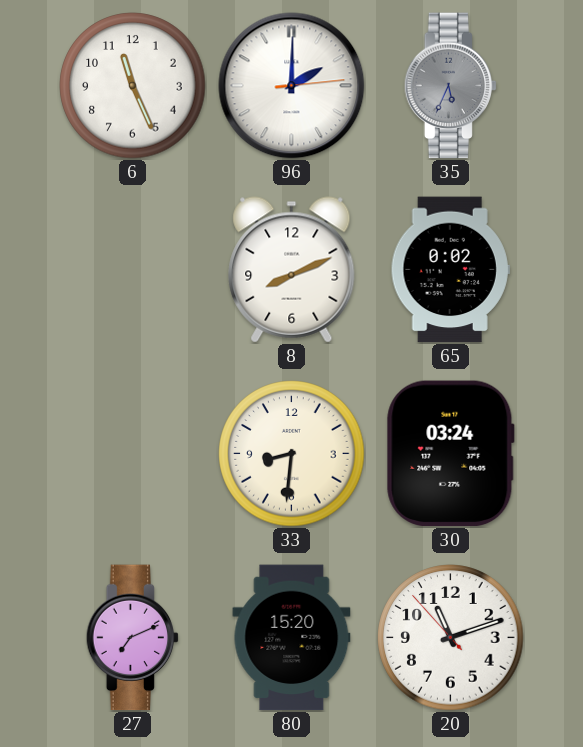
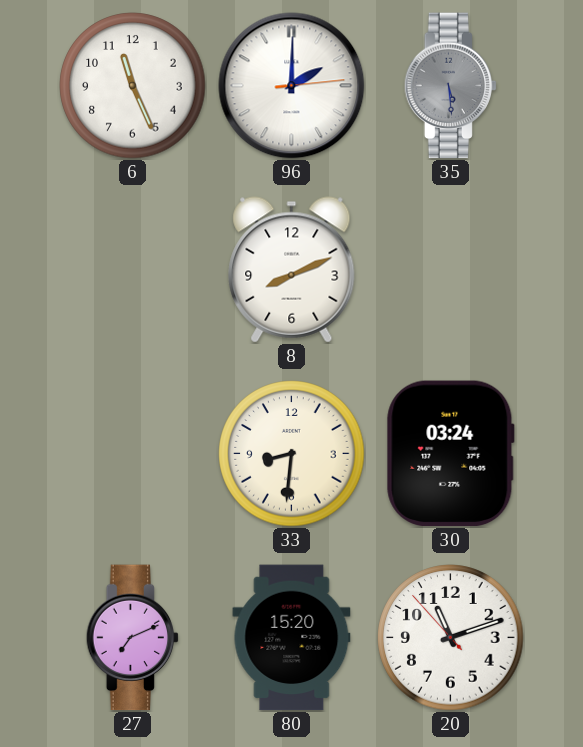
35: 5:34 -> 5:29
65: 0:02 -> none
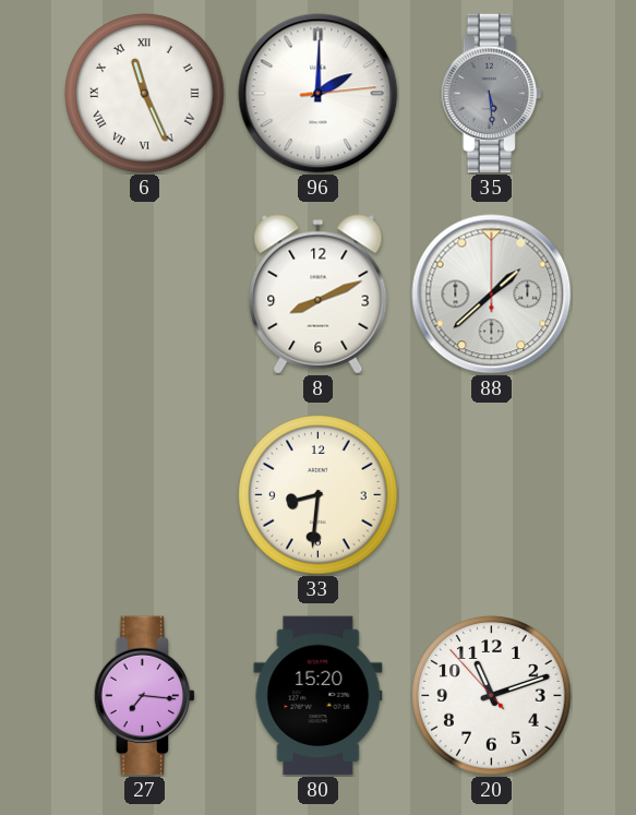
6 numerals: Arabic -> Roman
88: none -> 1:38
30: 03:24 -> none
27: 7:11 -> 7:16
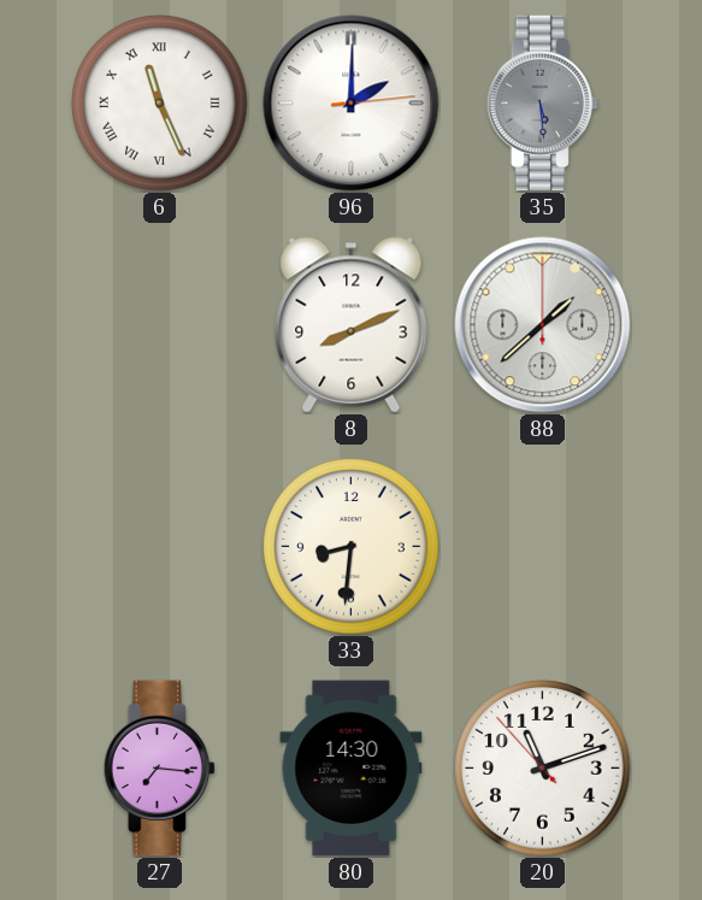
80: 15:20 -> 14:30
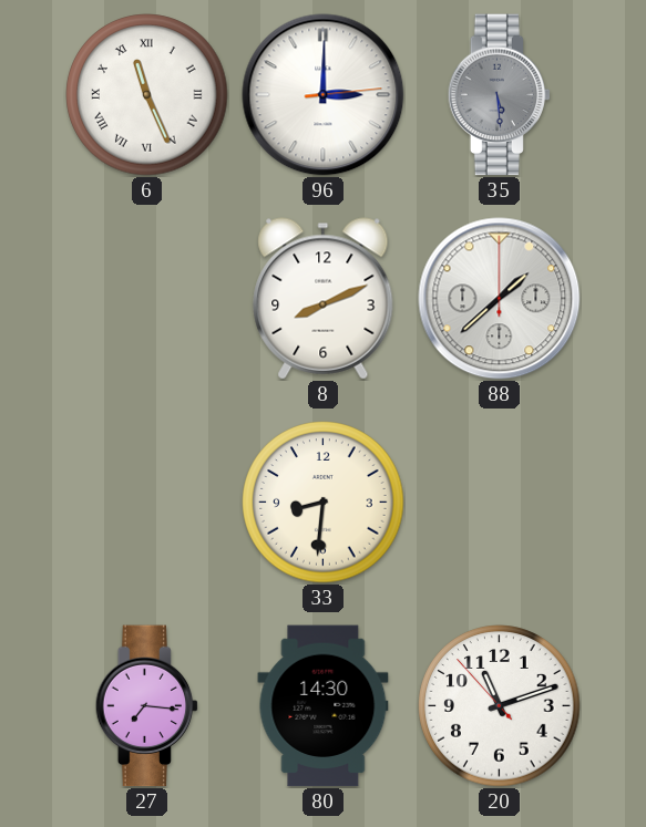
96: 2:00 -> 3:00
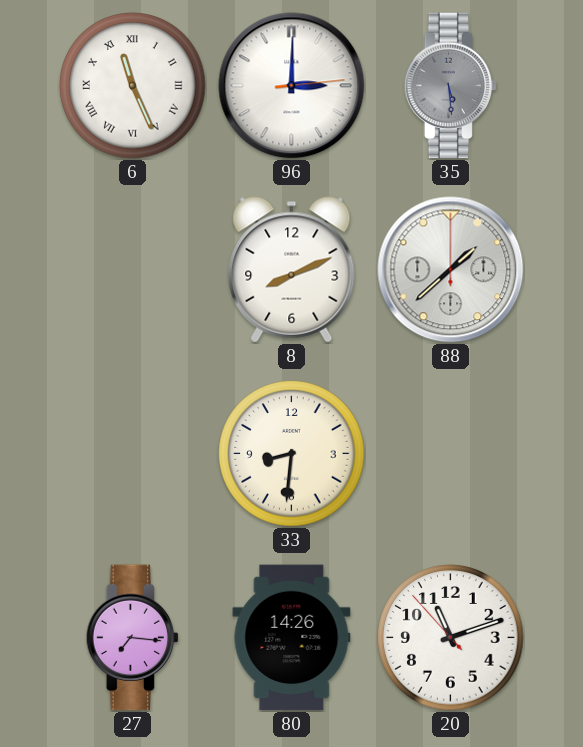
80: 14:30 -> 14:26
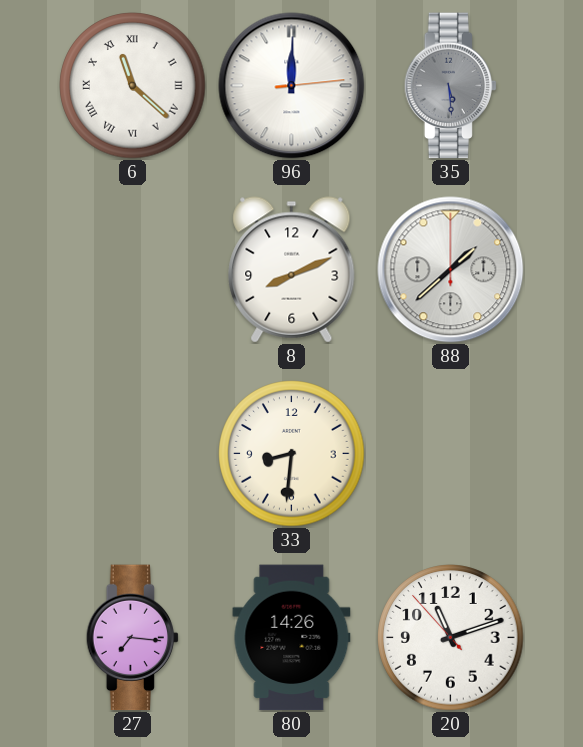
6: 11:26 -> 11:22
96: 3:00 -> 12:00
